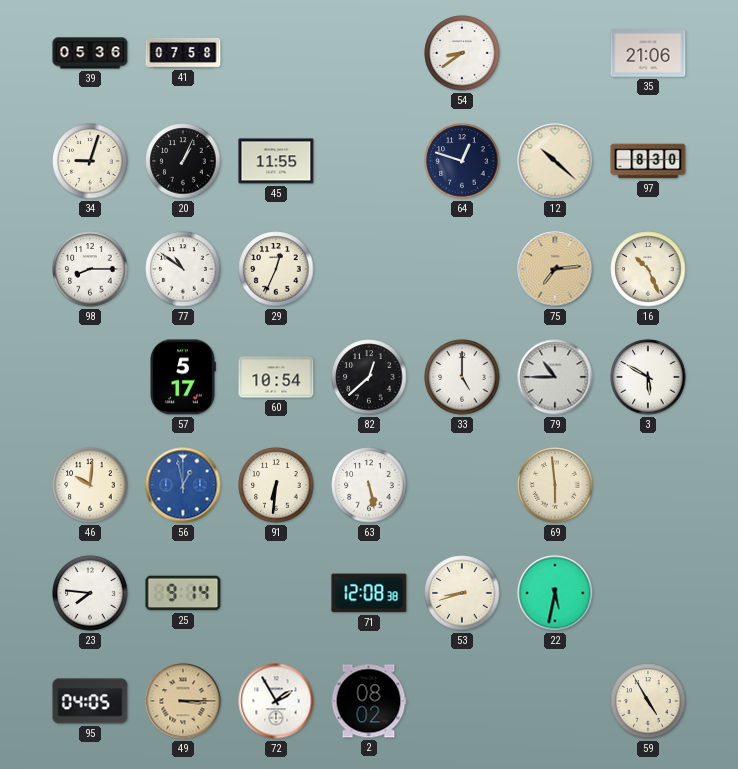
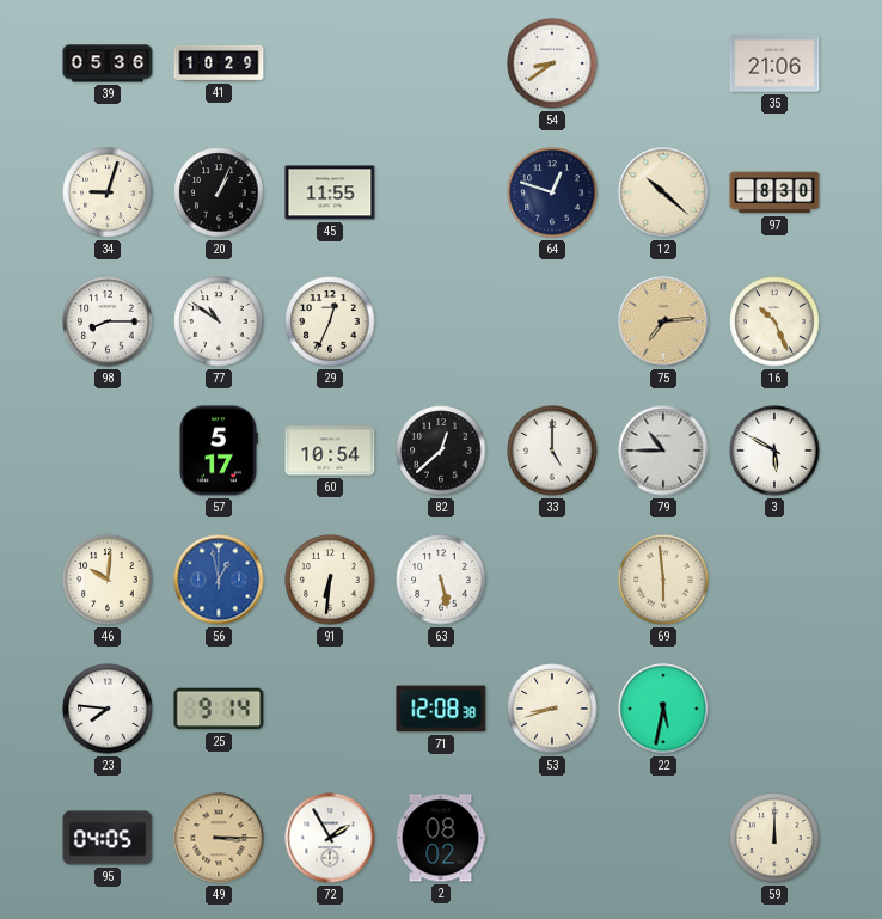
41: 07:58 -> 10:29
59: 4:55 -> 12:00
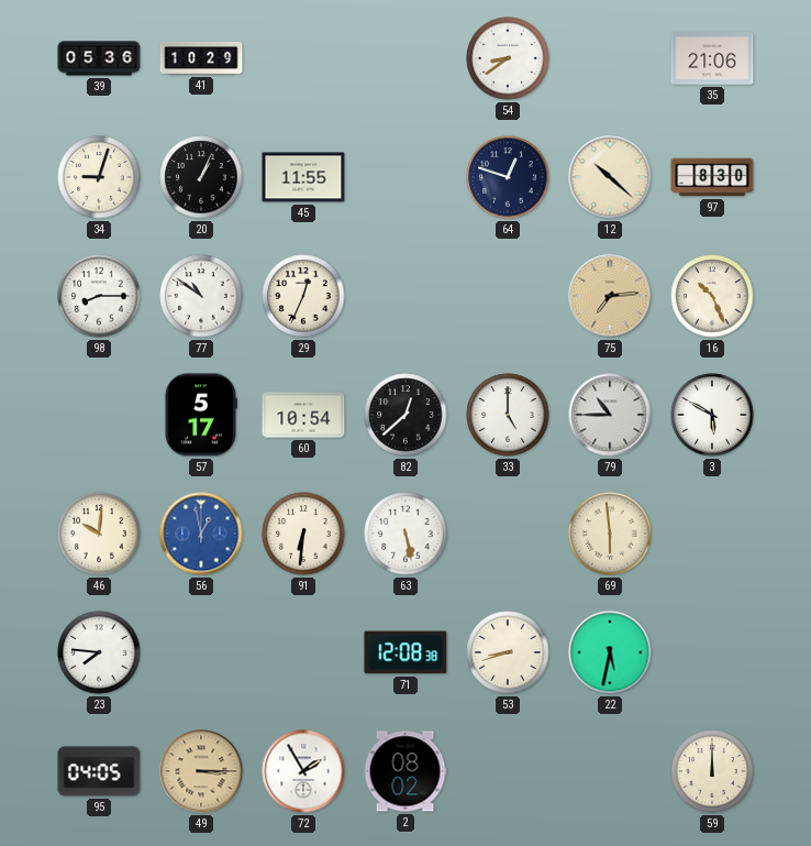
25: 9:14 -> none
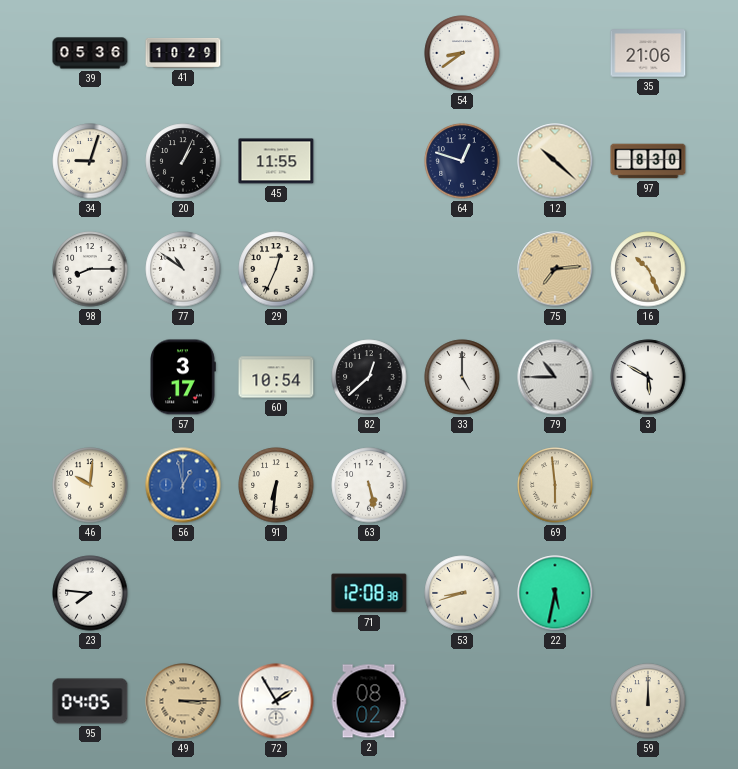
57: 5:17 -> 3:17
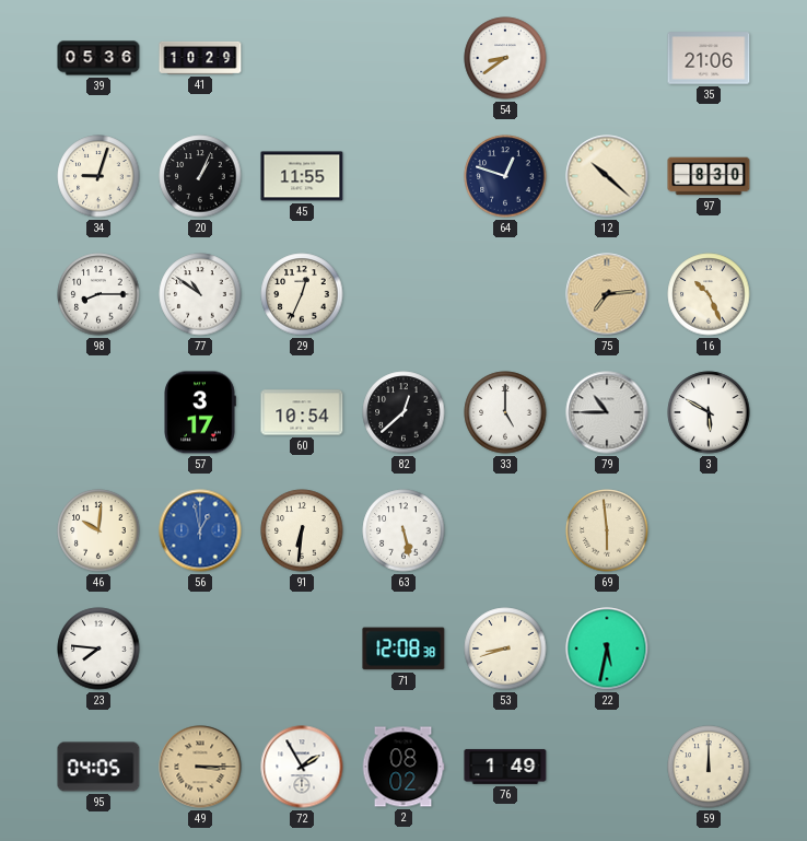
76: none -> 1:49
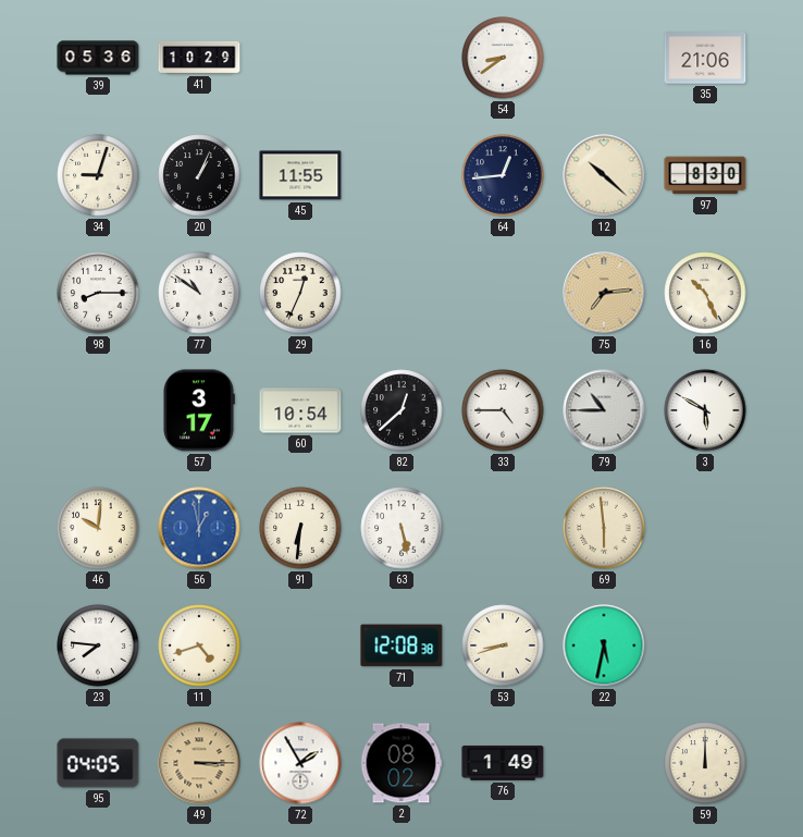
64: 12:48 -> 12:44
33: 5:00 -> 4:45
11: none -> 4:42
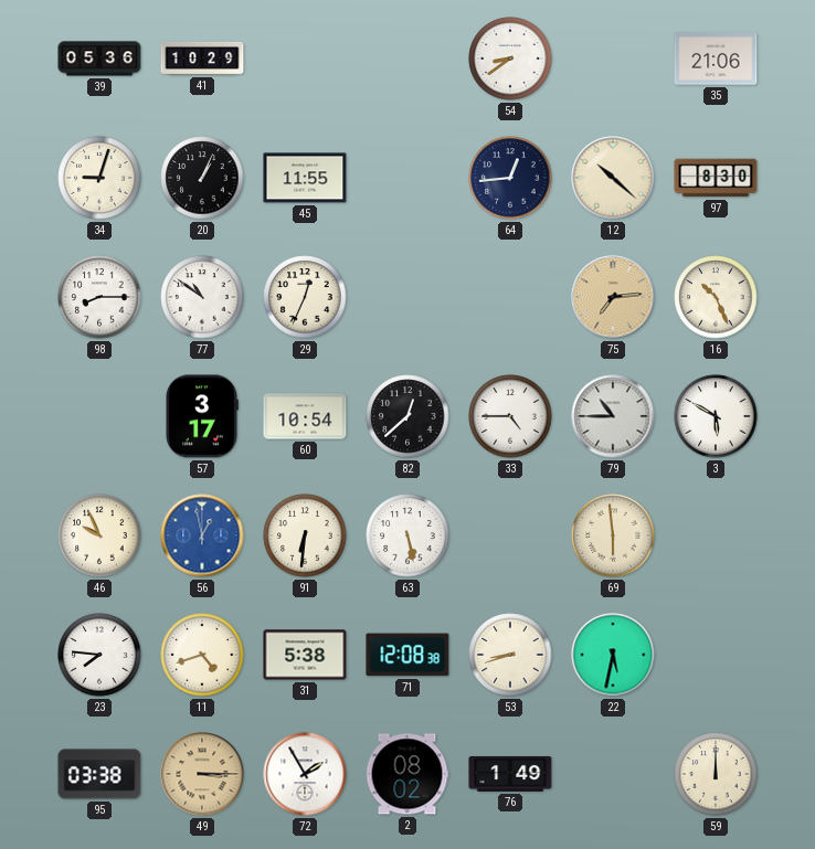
46: 10:01 -> 9:56
31: none -> 5:38
95: 04:05 -> 03:38
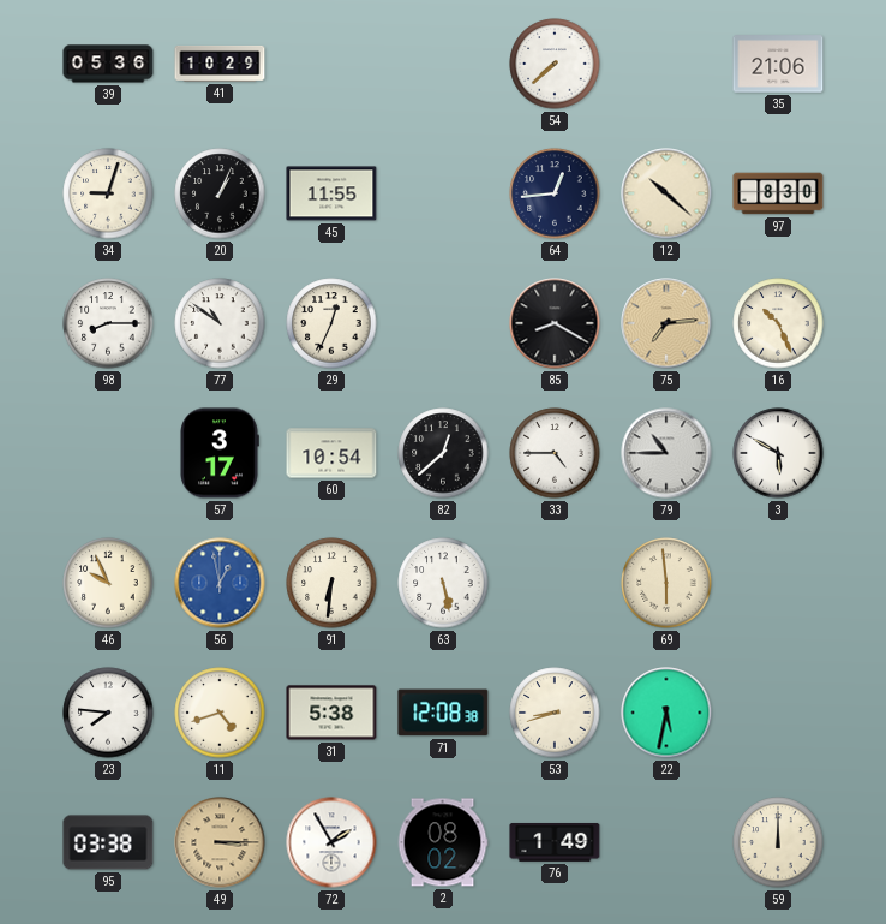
54: 8:39 -> 7:38
85: none -> 8:20
